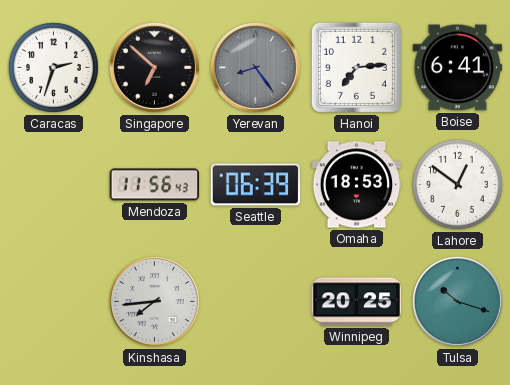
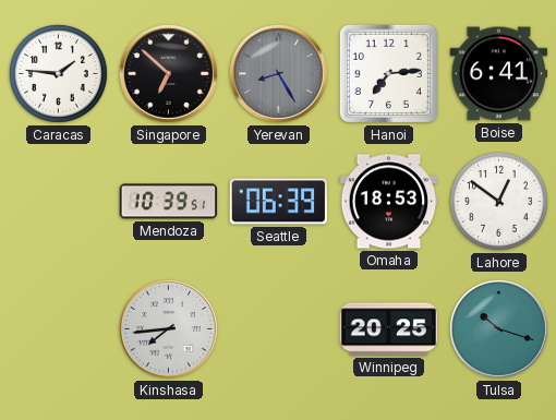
Caracas: 2:33 -> 1:46
Yerevan: 8:24 -> 8:25
Mendoza: 11:56 -> 10:39
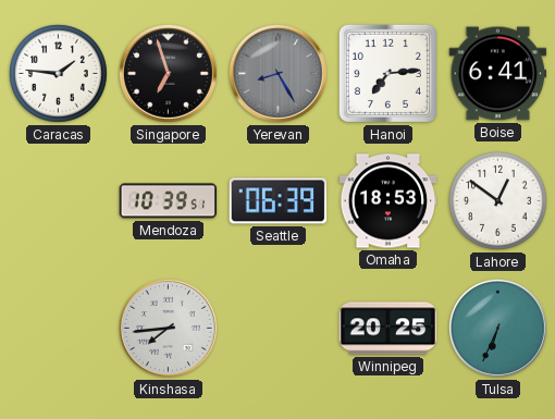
Singapore: 6:52 -> 6:57
Tulsa: 10:18 -> 6:34
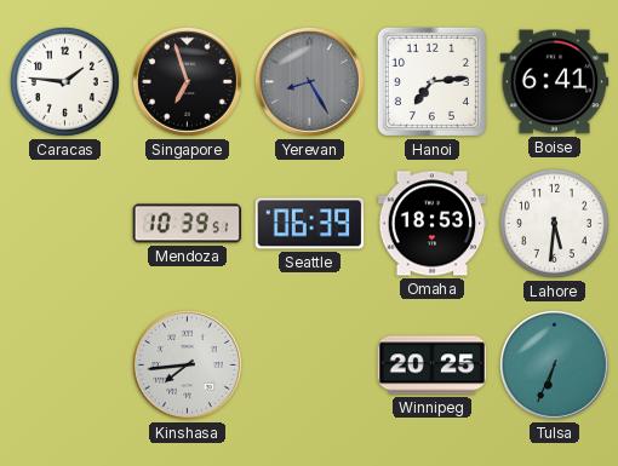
Lahore: 12:51 -> 5:31
